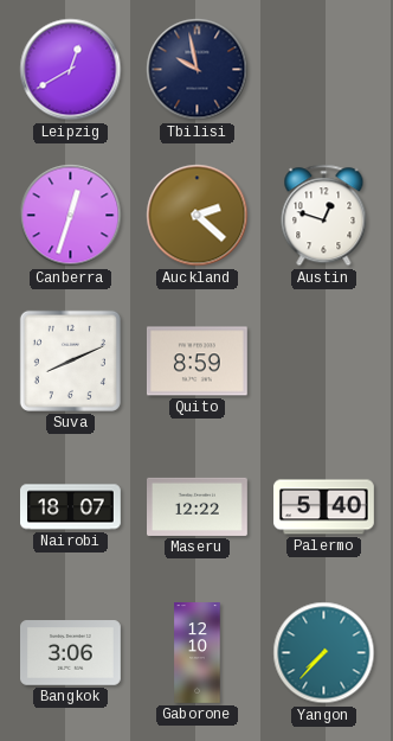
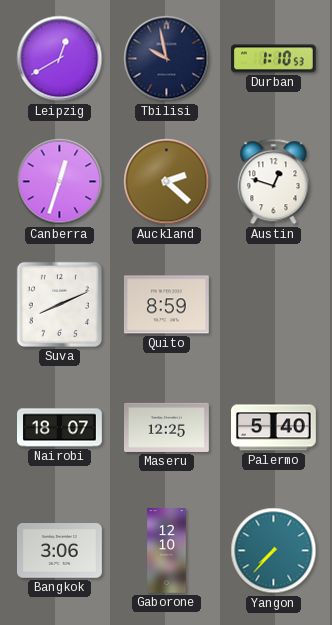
Durban: none -> 1:10
Maseru: 12:22 -> 12:25
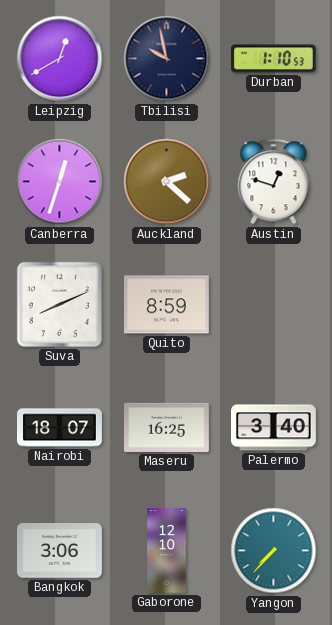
Maseru: 12:25 -> 16:25
Palermo: 5:40 -> 3:40
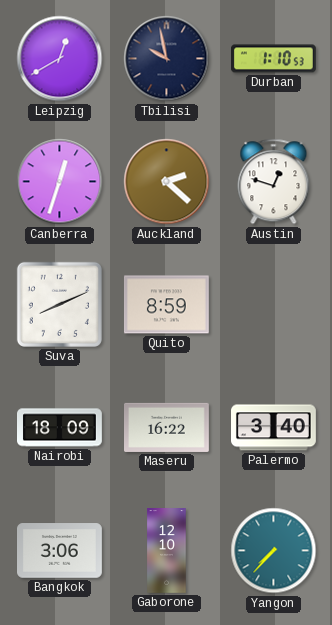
Nairobi: 18:07 -> 18:09
Maseru: 16:25 -> 16:22
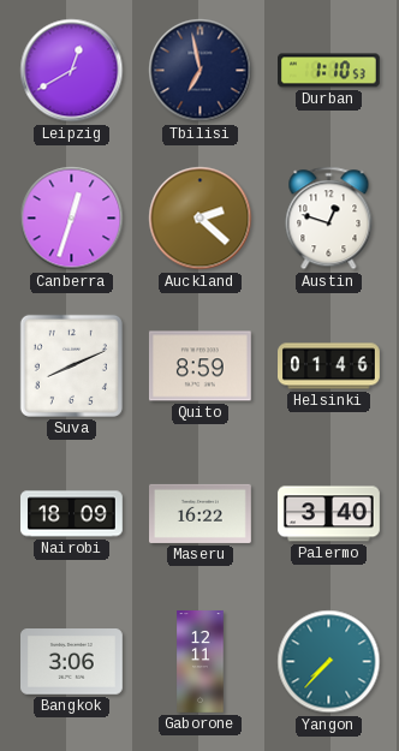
Tbilisi: 9:58 -> 6:58
Helsinki: none -> 01:46
Gaborone: 12:10 -> 12:11
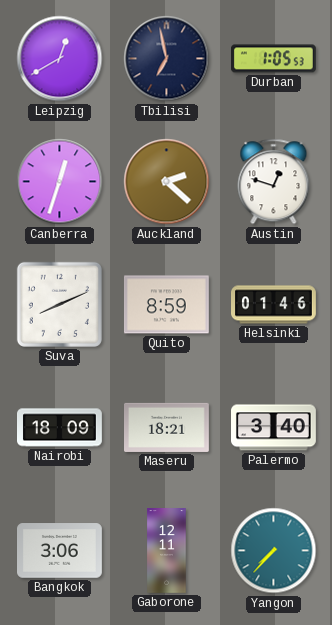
Durban: 1:10 -> 1:05
Maseru: 16:22 -> 18:21
